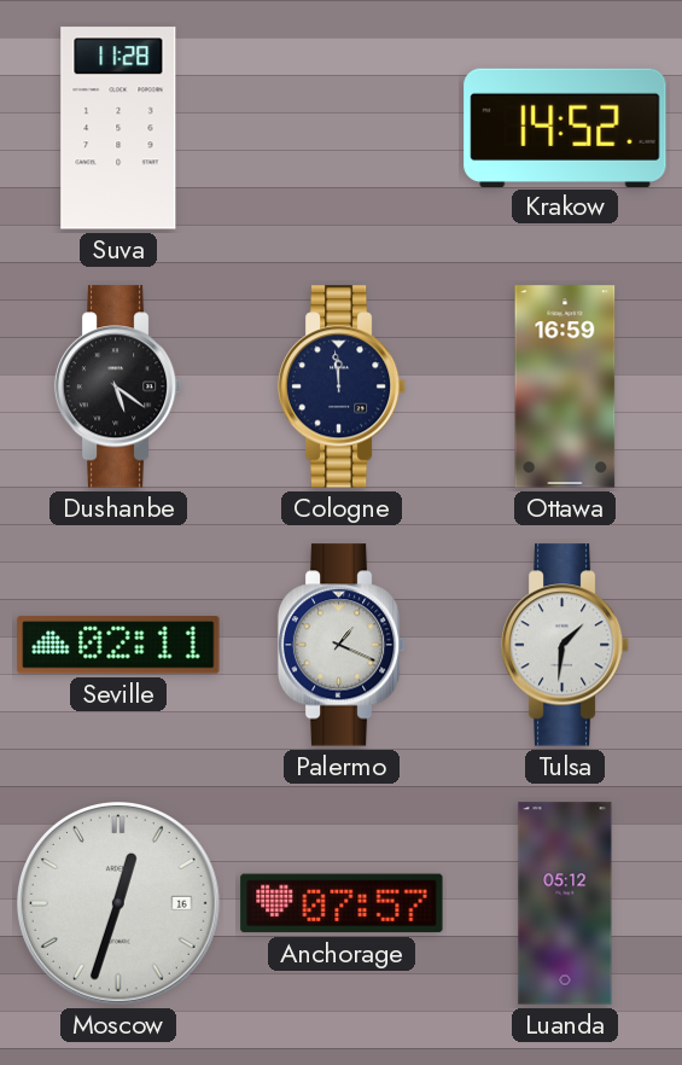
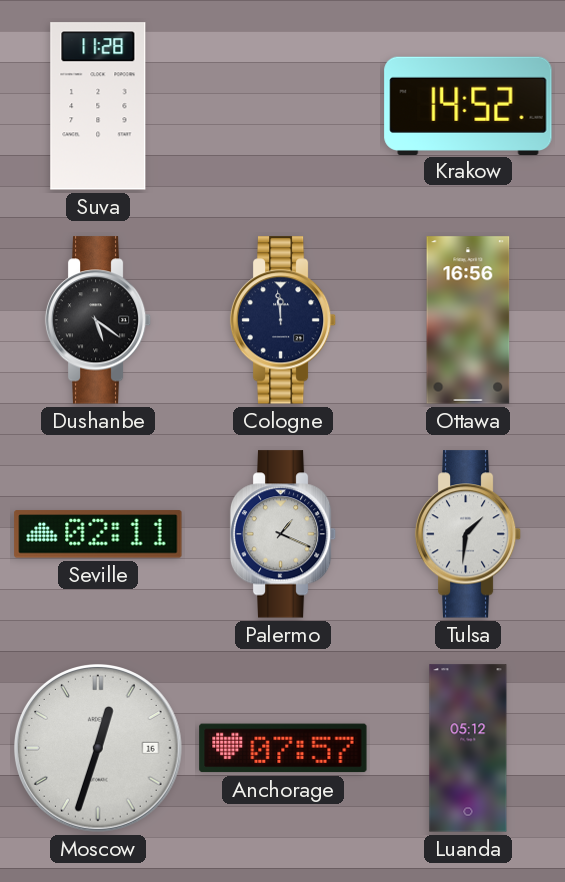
Ottawa: 16:59 -> 16:56
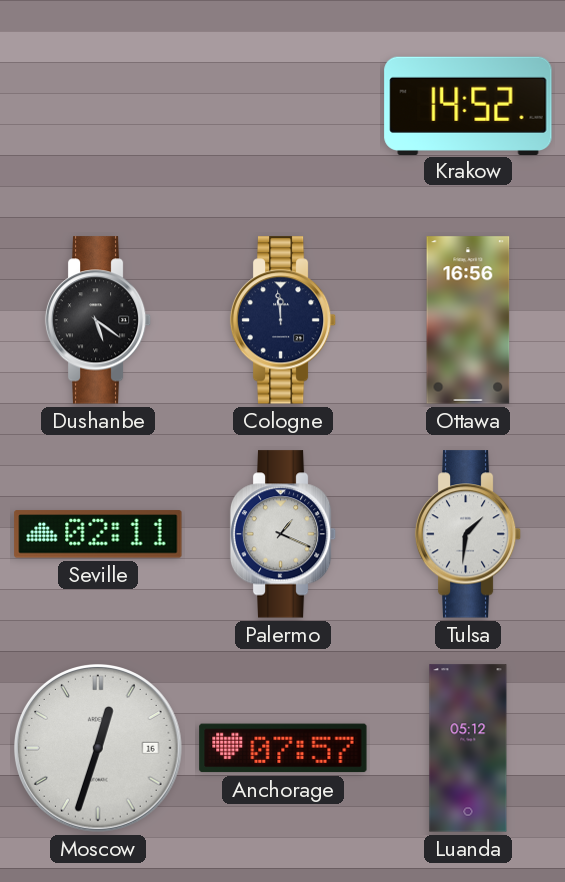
Suva: 11:28 -> none
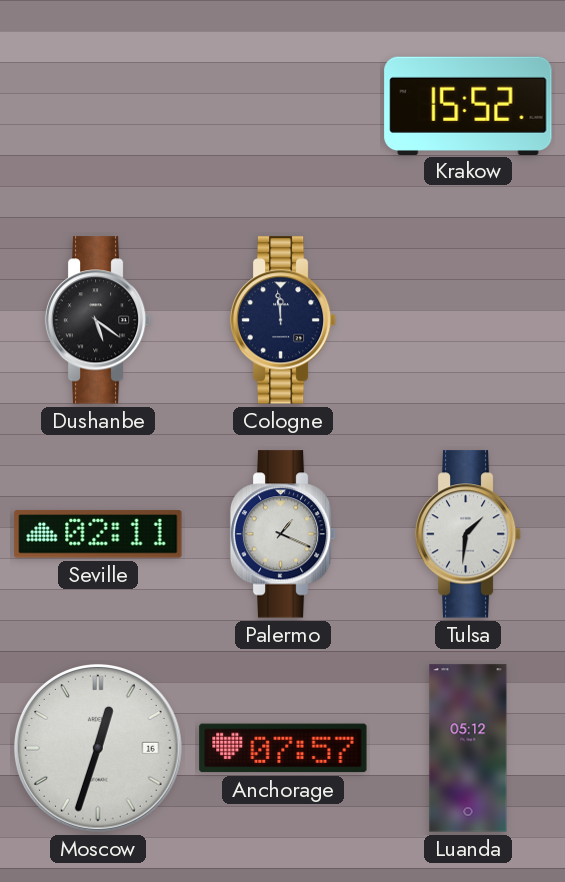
Krakow: 14:52 -> 15:52
Ottawa: 16:56 -> none
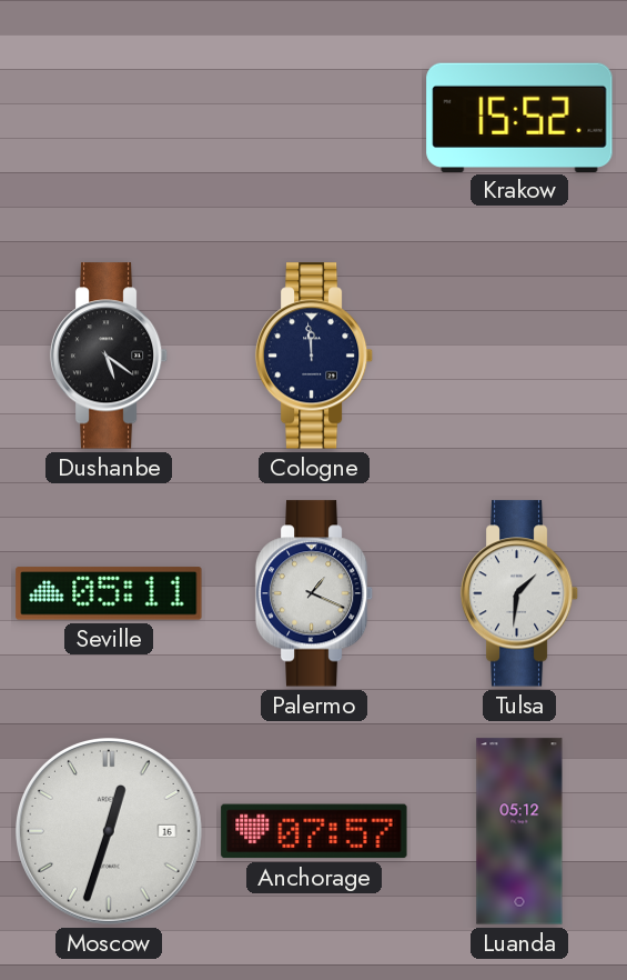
Seville: 02:11 -> 05:11
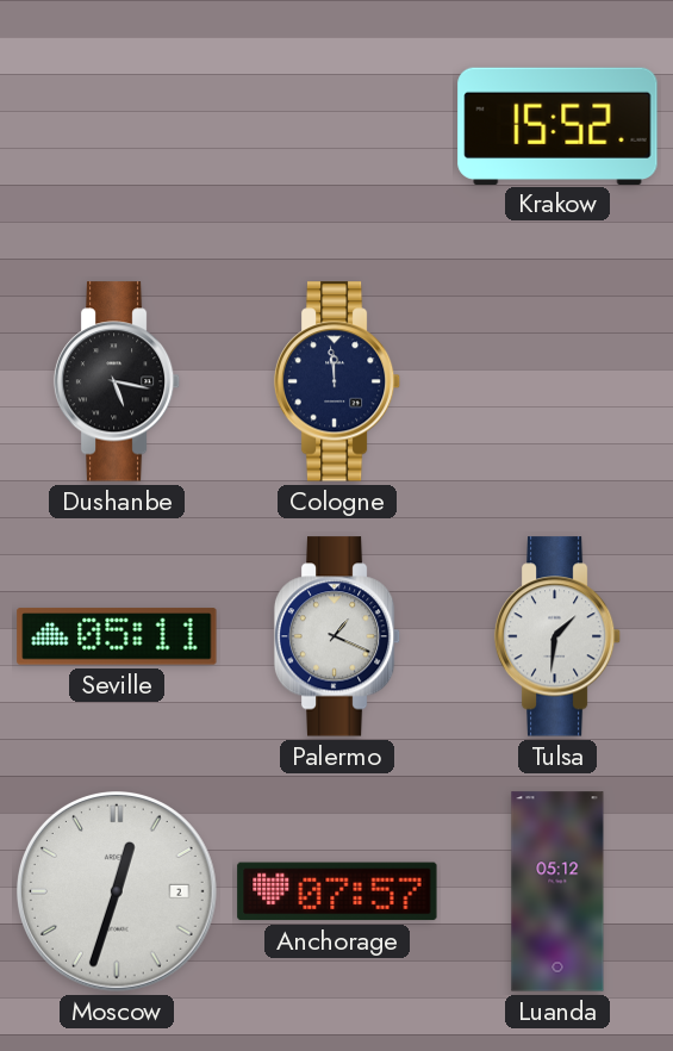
Dushanbe: 5:21 -> 5:17
Moscow date: 16 -> 2
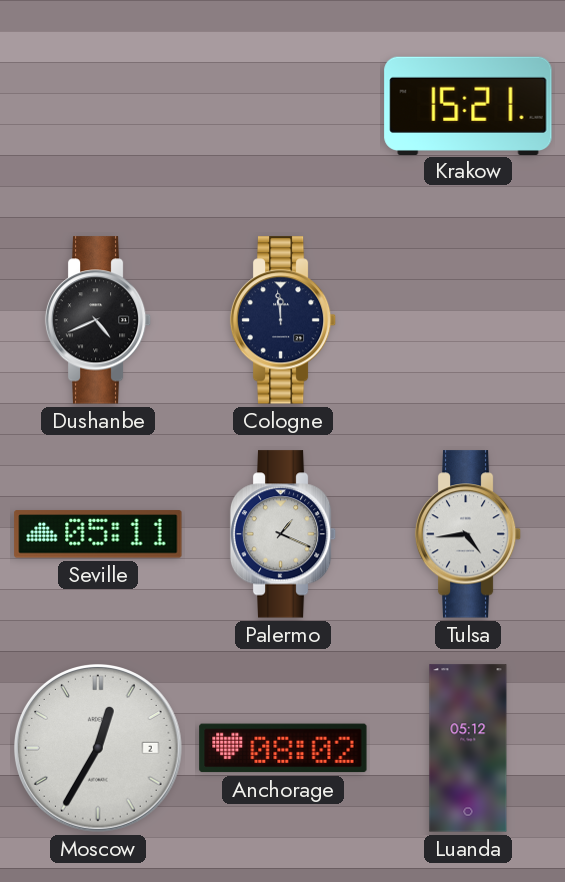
Krakow: 15:52 -> 15:21
Dushanbe: 5:17 -> 4:41
Tulsa: 1:31 -> 4:44
Moscow: 12:33 -> 12:35
Anchorage: 07:57 -> 08:02
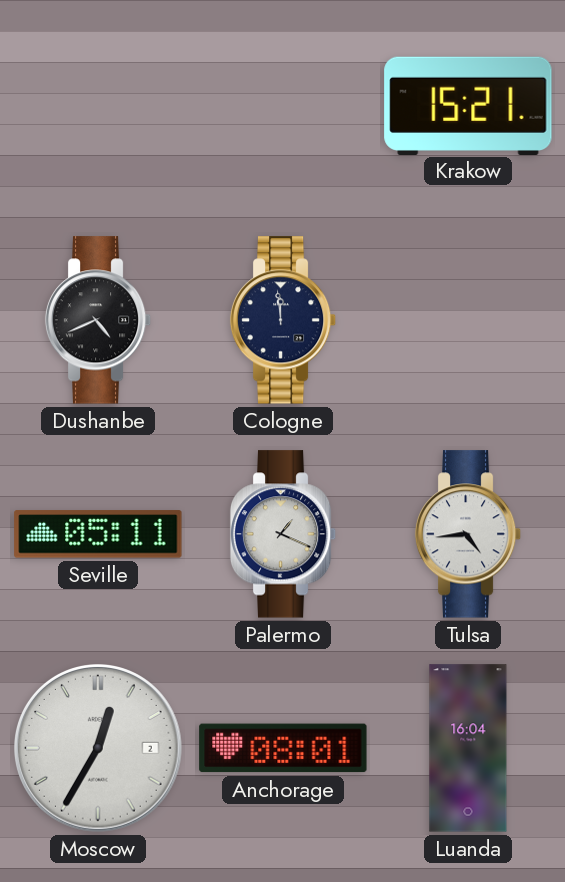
Anchorage: 08:02 -> 08:01
Luanda: 05:12 -> 16:04
